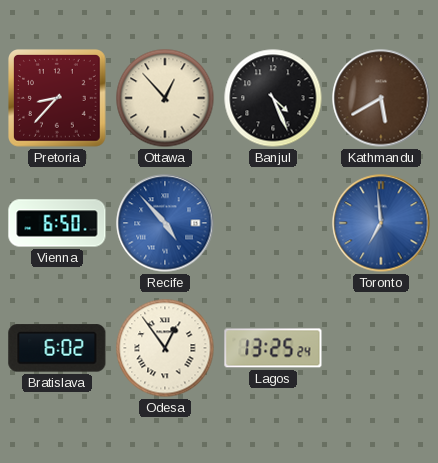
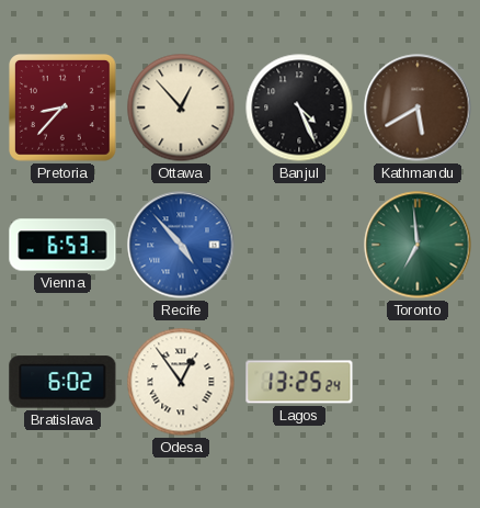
Vienna: 6:50 -> 6:53
Toronto dial: blue -> green
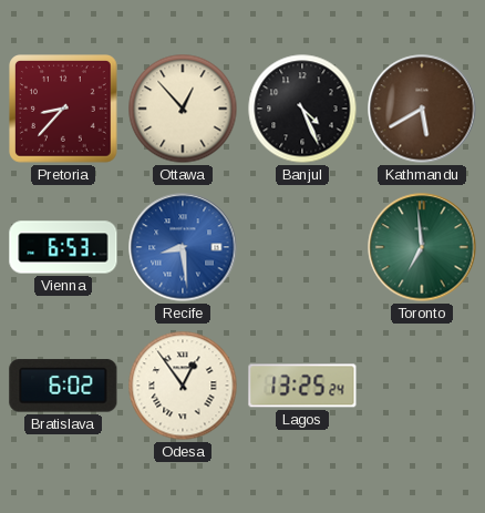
Recife: 4:53 -> 8:29
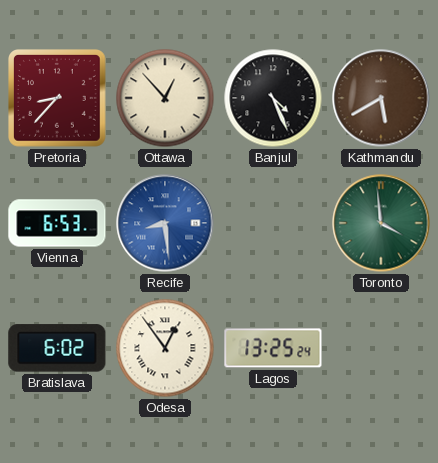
Toronto: 6:59 -> 3:59
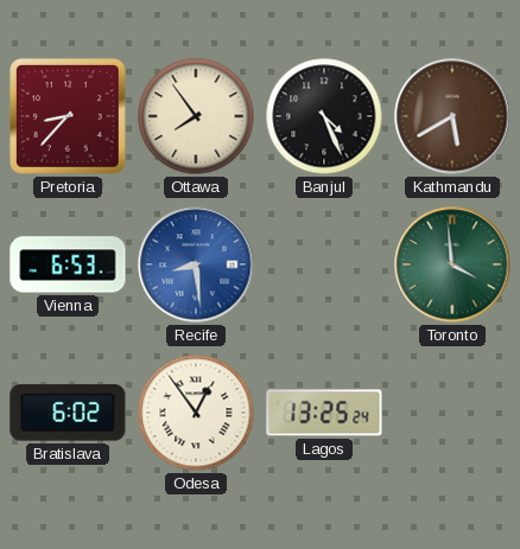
Ottawa: 12:53 -> 7:54
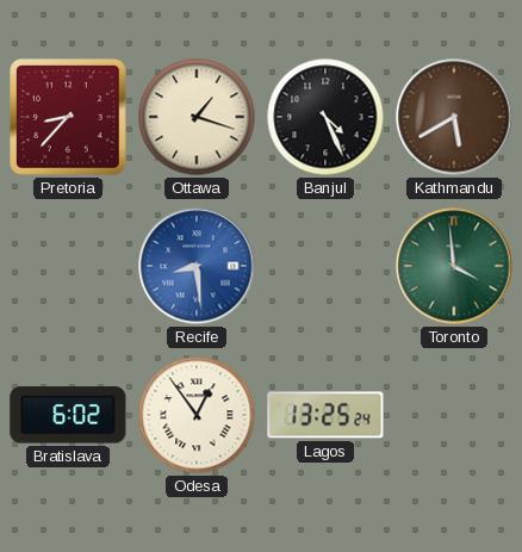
Ottawa: 7:54 -> 1:18
Vienna: 6:53 -> none
